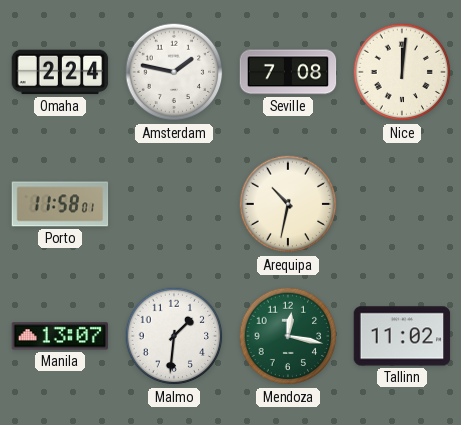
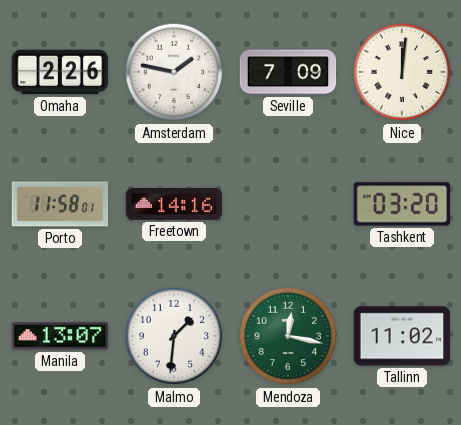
Omaha: 2:24 -> 2:26
Seville: 7:08 -> 7:09
Freetown: none -> 14:16
Arequipa: 10:32 -> none
Tashkent: none -> 03:20
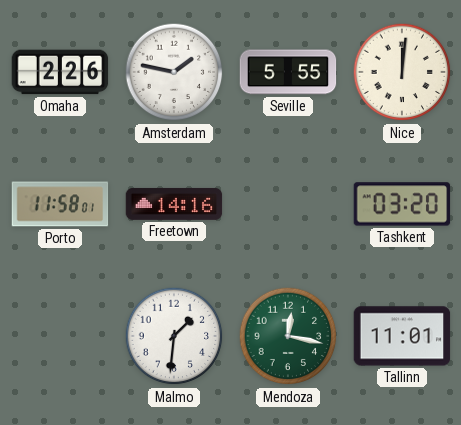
Seville: 7:09 -> 5:55
Manila: 13:07 -> none
Tallinn: 11:02 -> 11:01
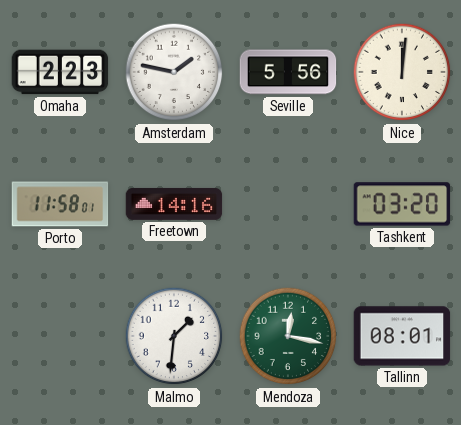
Omaha: 2:26 -> 2:23
Seville: 5:55 -> 5:56
Tallinn: 11:01 -> 08:01
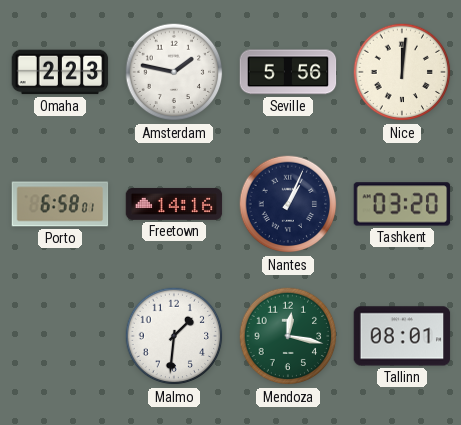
Porto: 11:58 -> 6:58
Nantes: none -> 1:04
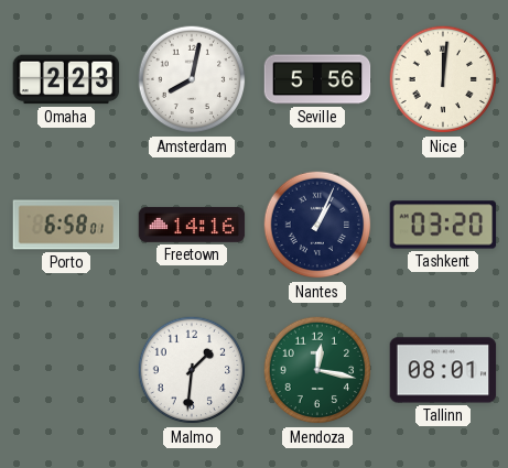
Amsterdam: 1:47 -> 8:02
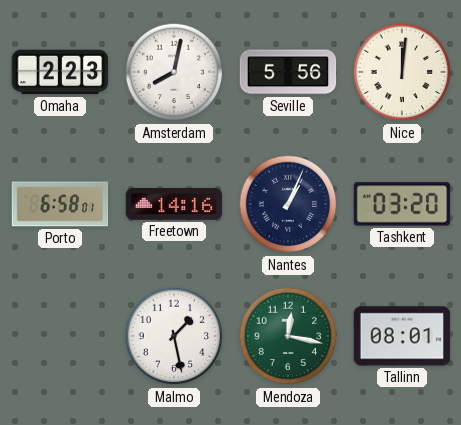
Malmo: 1:31 -> 1:28
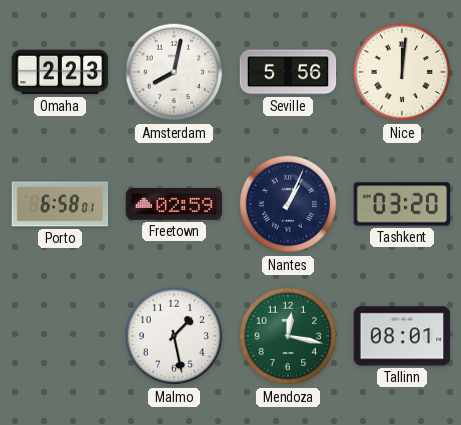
Freetown: 14:16 -> 02:59
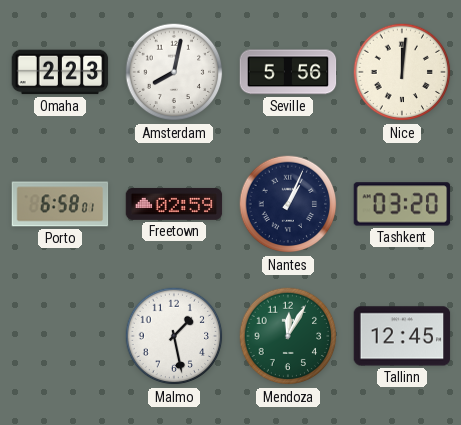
Mendoza: 12:17 -> 12:05
Tallinn: 08:01 -> 12:45
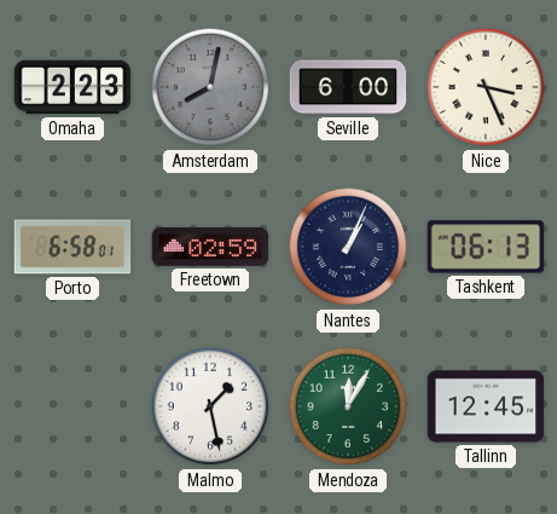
Amsterdam dial: white -> grey
Seville: 5:56 -> 6:00
Nice: 12:01 -> 3:26
Tashkent: 03:20 -> 06:13
